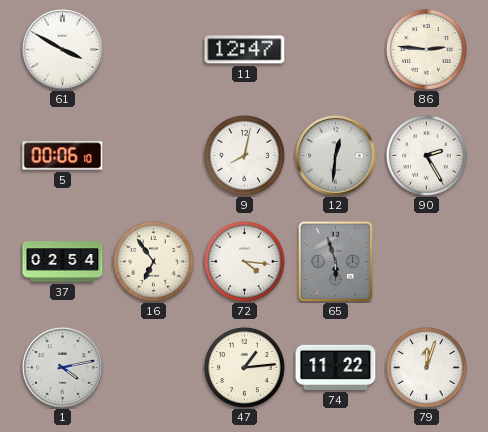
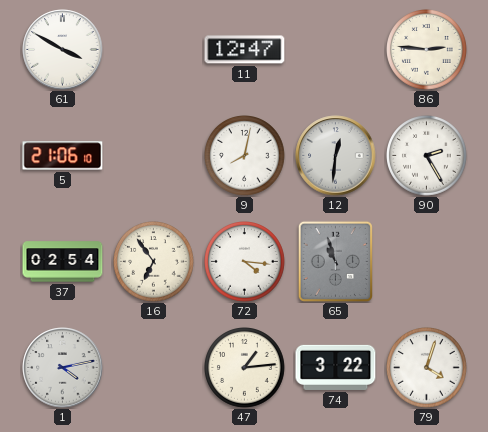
5: 00:06 -> 21:06
65: 5:57 -> 10:57
74: 11:22 -> 3:22
79: 12:03 -> 4:03
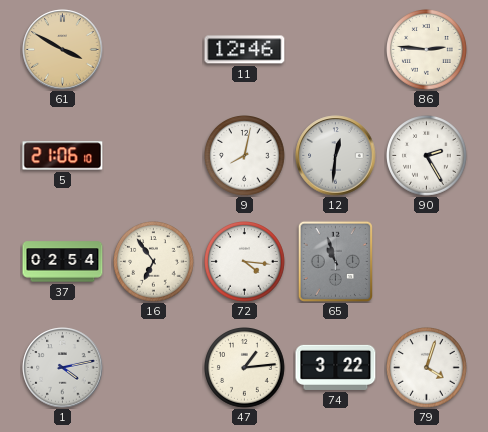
61 dial: white -> champagne
11: 12:47 -> 12:46
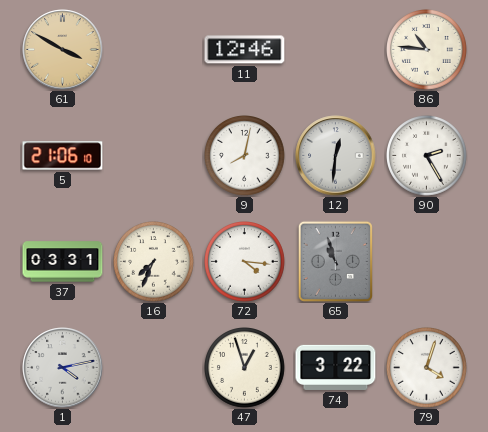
86: 2:46 -> 10:46
37: 02:54 -> 03:31
16: 6:54 -> 7:34
47: 1:14 -> 12:57
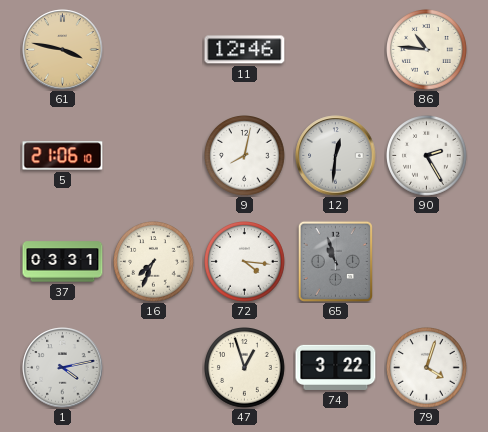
61: 3:50 -> 3:47
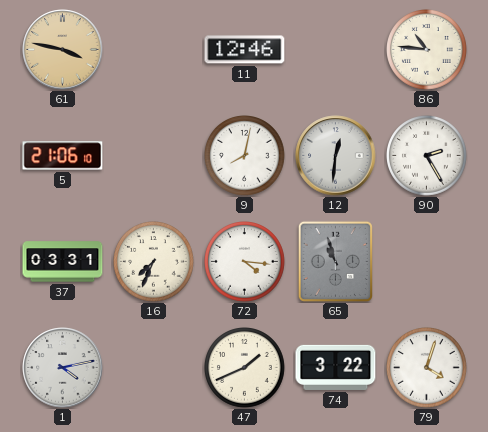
47: 12:57 -> 1:41
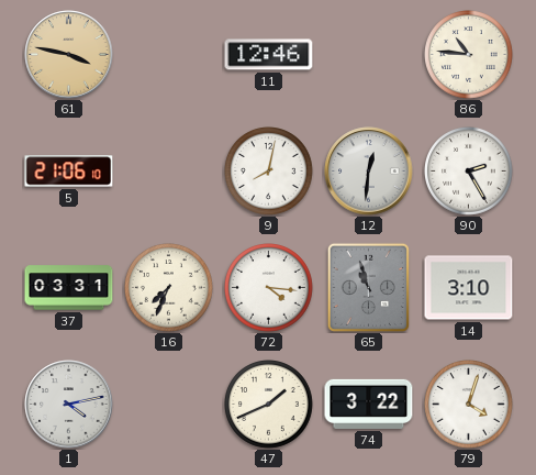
14: none -> 3:10
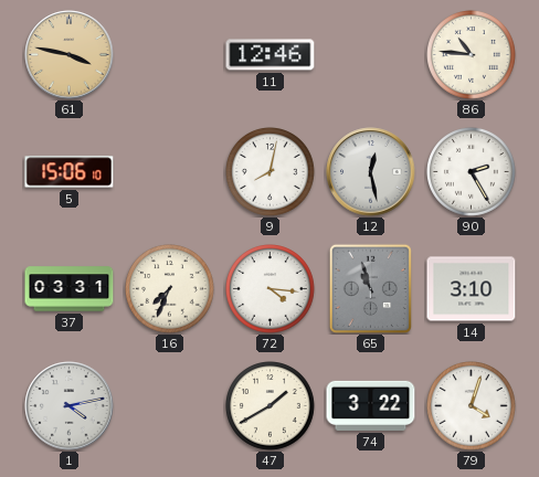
5: 21:06 -> 15:06
12: 12:31 -> 12:28
47: 1:41 -> 1:40
